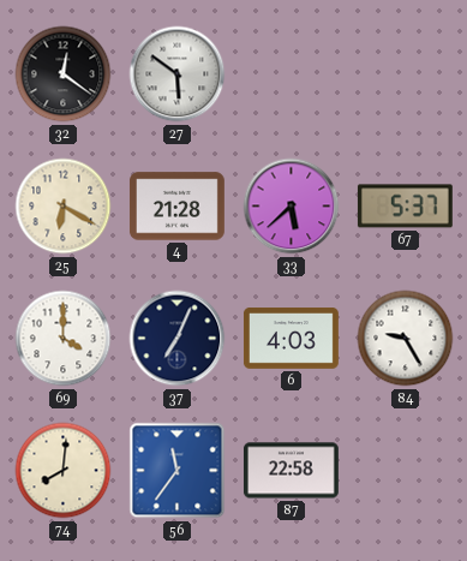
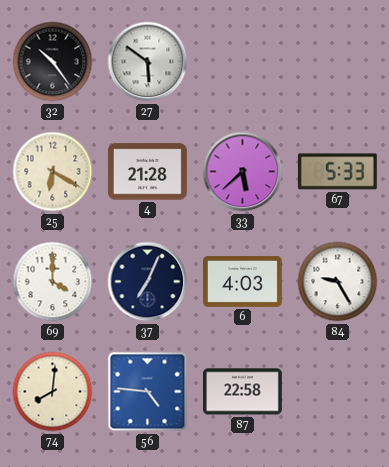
32: 12:21 -> 10:24
67: 5:37 -> 5:33
56: 11:36 -> 4:46
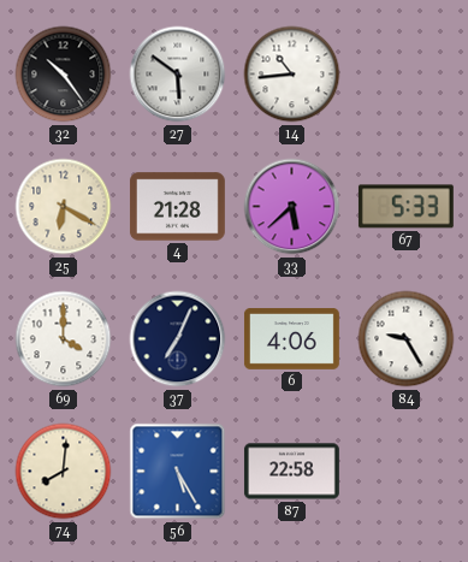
14: none -> 10:44
6: 4:03 -> 4:06
56: 4:46 -> 5:25
